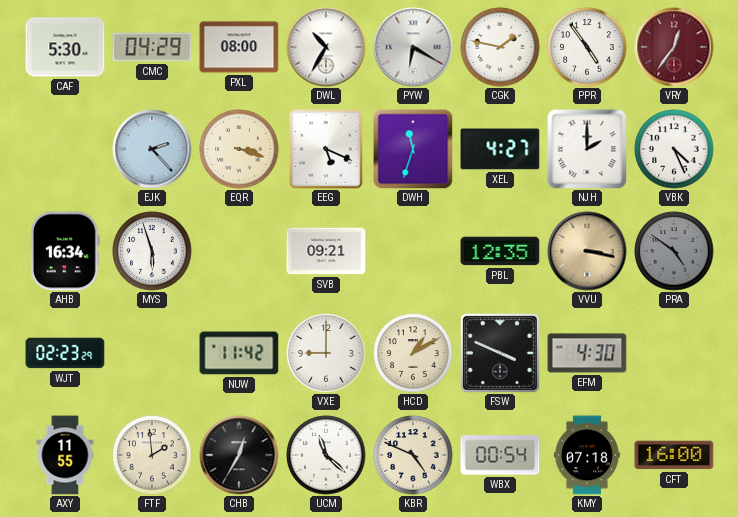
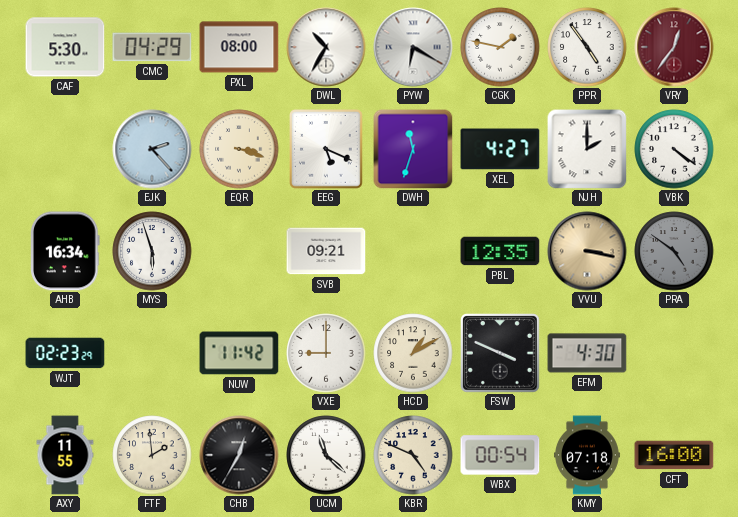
VBK: 4:26 -> 4:21
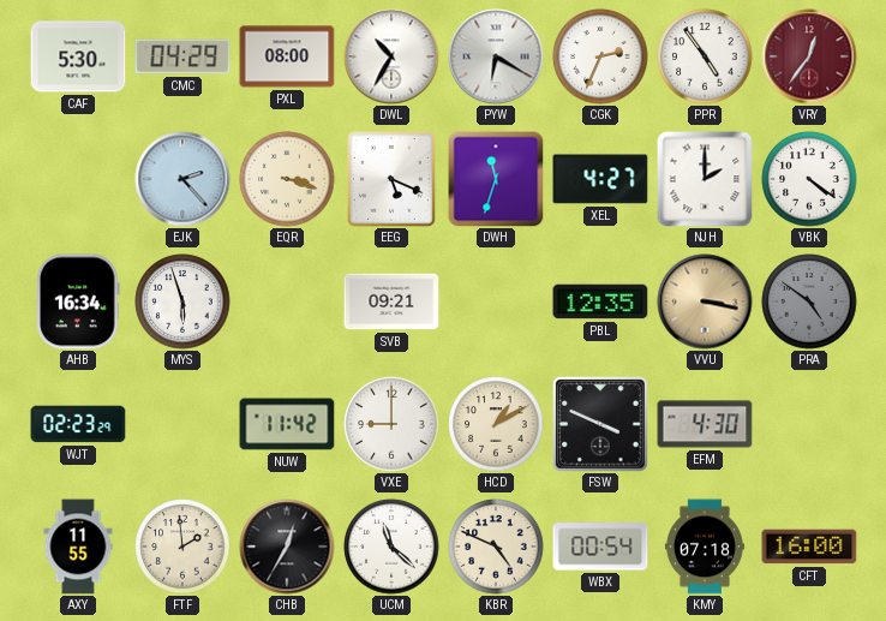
CGK: 1:47 -> 2:34
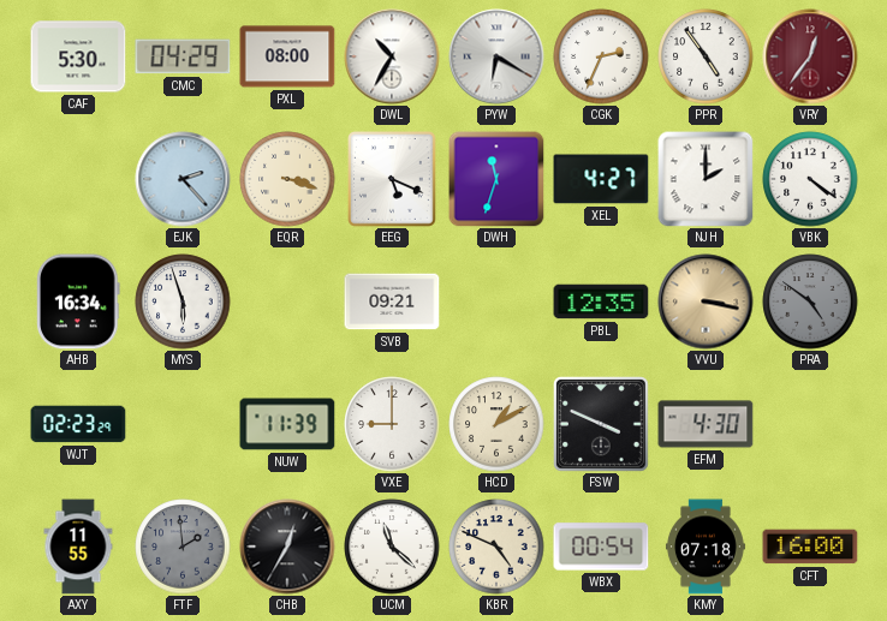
NUW: 11:42 -> 11:39
FTF dial: cream -> grey
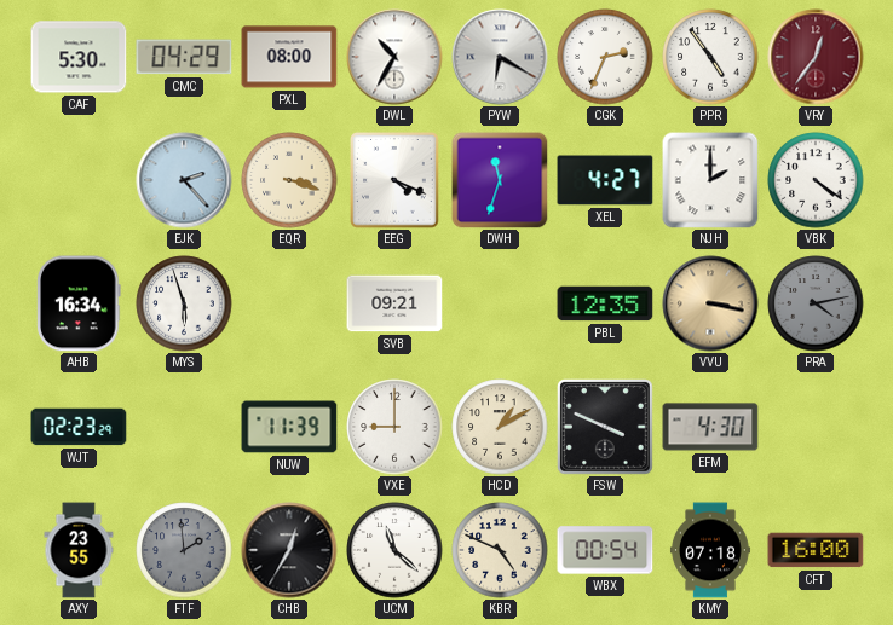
EEG: 5:19 -> 4:19
PRA: 4:51 -> 4:13
AXY: 11:55 -> 23:55
